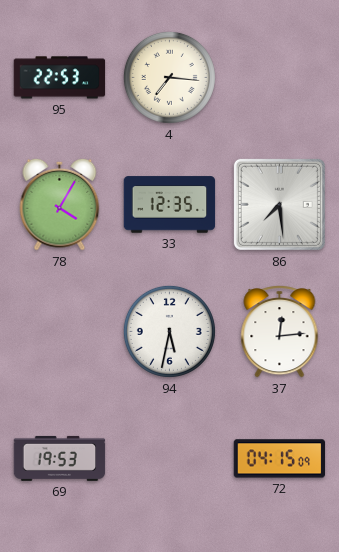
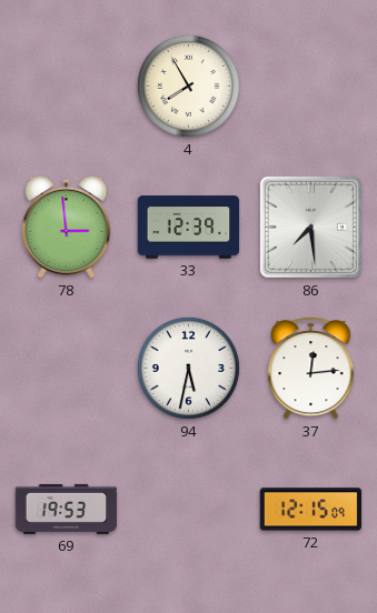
95: 22:53 -> none
4: 7:16 -> 7:55
78: 4:05 -> 2:59
33: 12:35 -> 12:39
72: 04:15 -> 12:15
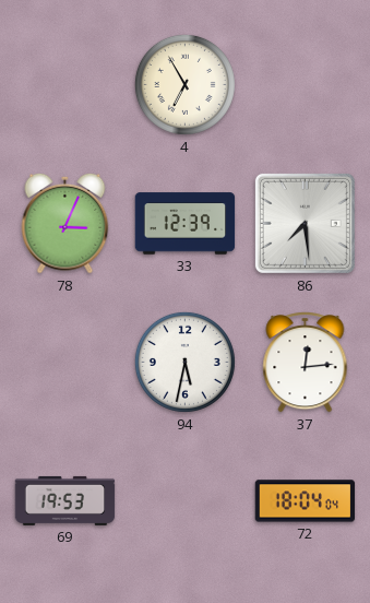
4: 7:55 -> 6:55
78: 2:59 -> 3:04
72: 12:15 -> 18:04
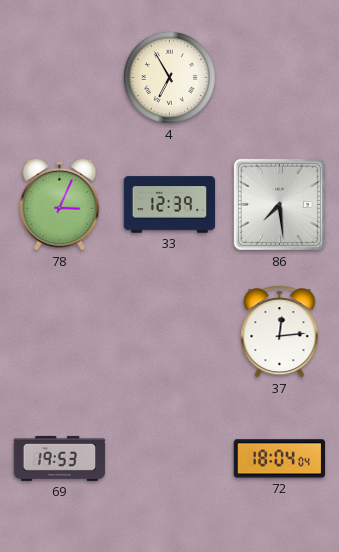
94: 5:32 -> none
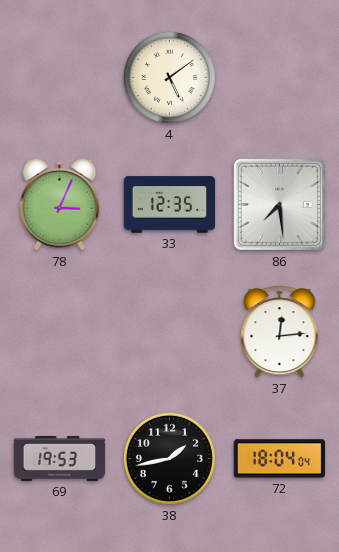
4: 6:55 -> 5:09
33: 12:39 -> 12:35
38: none -> 1:43
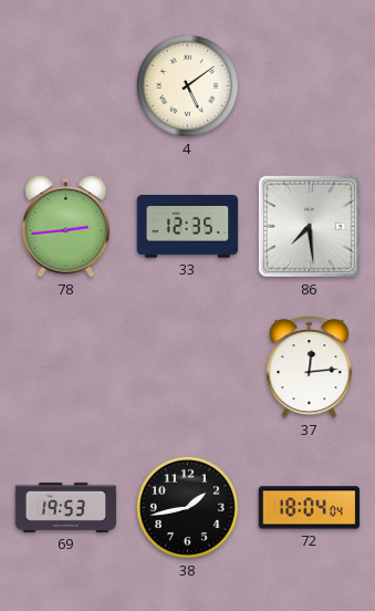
78: 3:04 -> 2:44
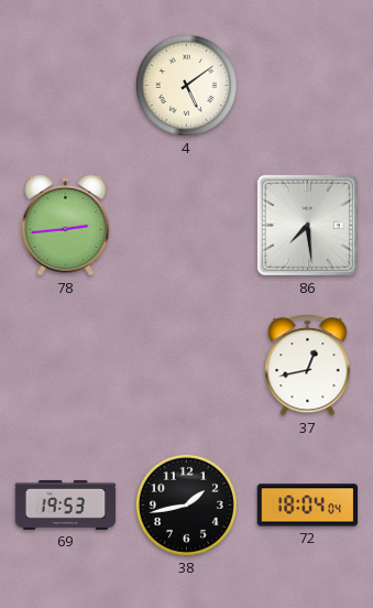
33: 12:35 -> none
37: 12:14 -> 12:43
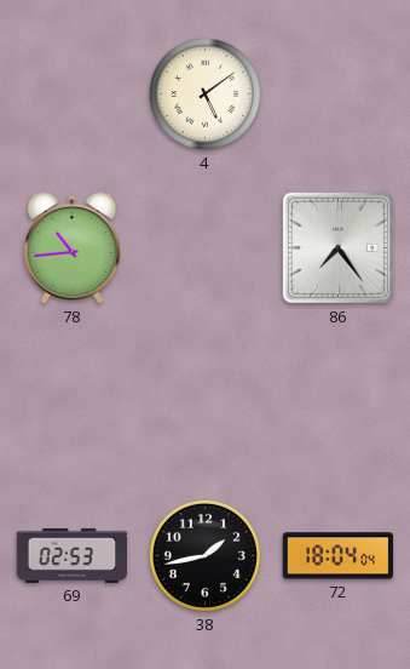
78: 2:44 -> 10:44
86: 7:29 -> 7:24
37: 12:43 -> none
69: 19:53 -> 02:53
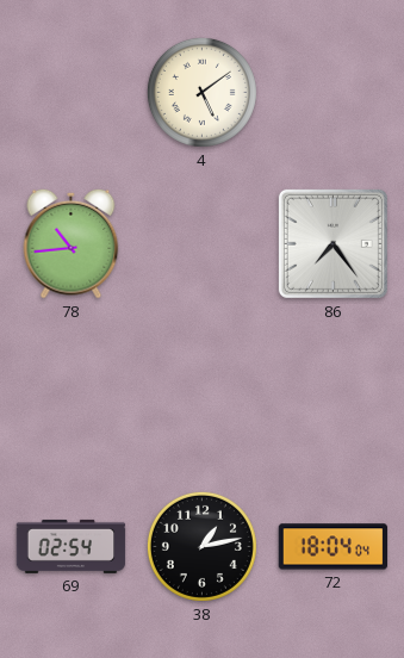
69: 02:53 -> 02:54
38: 1:43 -> 1:13
